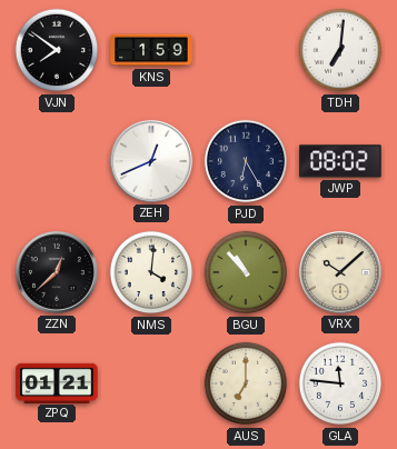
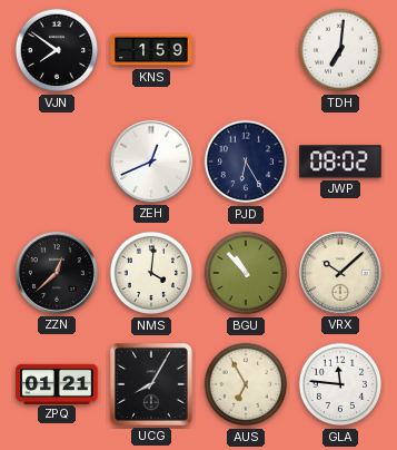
UCG: none -> 8:05
AUS: 7:00 -> 6:55
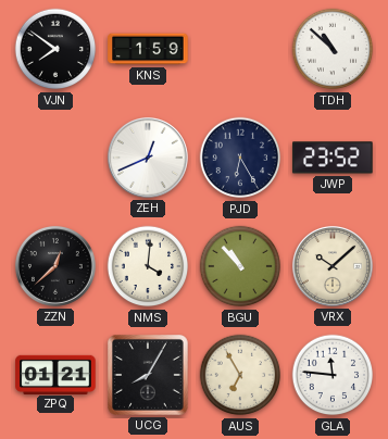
TDH: 7:01 -> 10:52
JWP: 08:02 -> 23:52
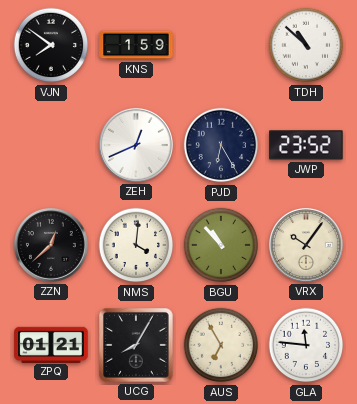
VRX: 10:08 -> 10:06
